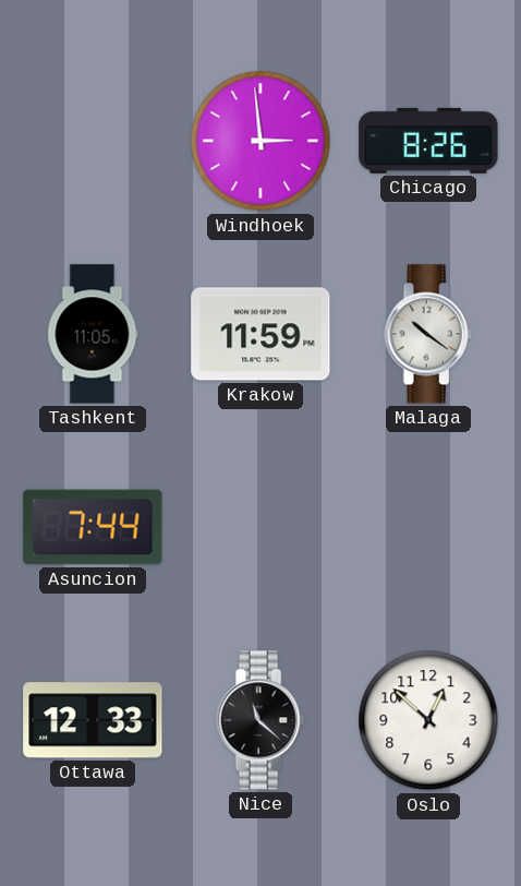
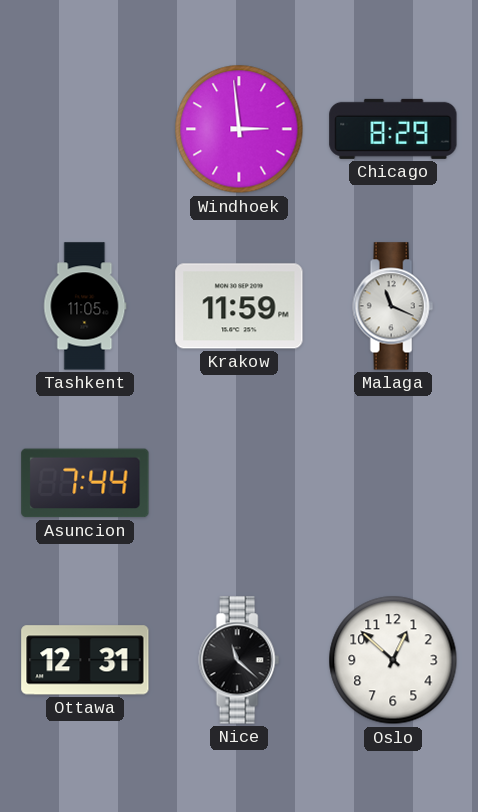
Chicago: 8:26 -> 8:29
Malaga: 10:21 -> 11:19
Ottawa: 12:33 -> 12:31
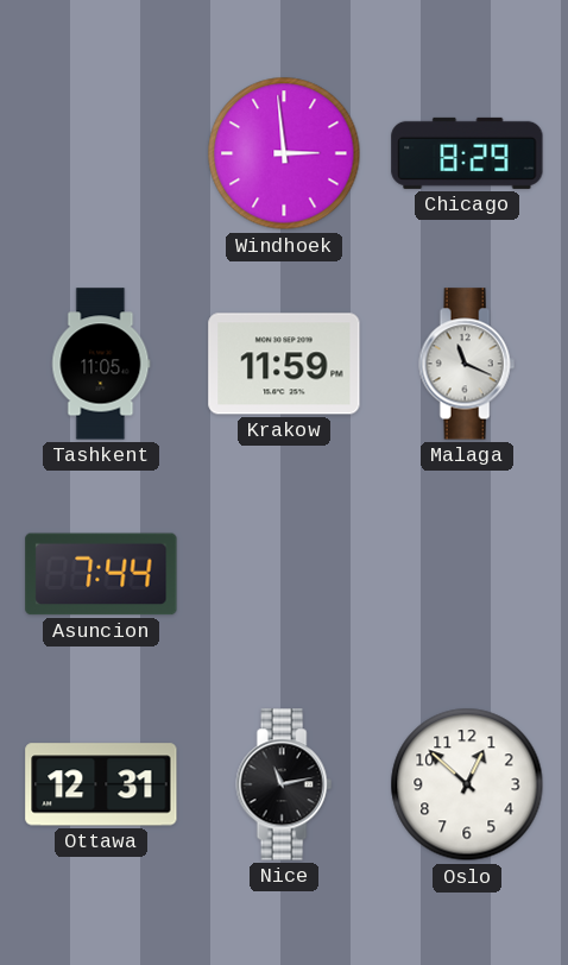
Nice: 11:22 -> 11:13
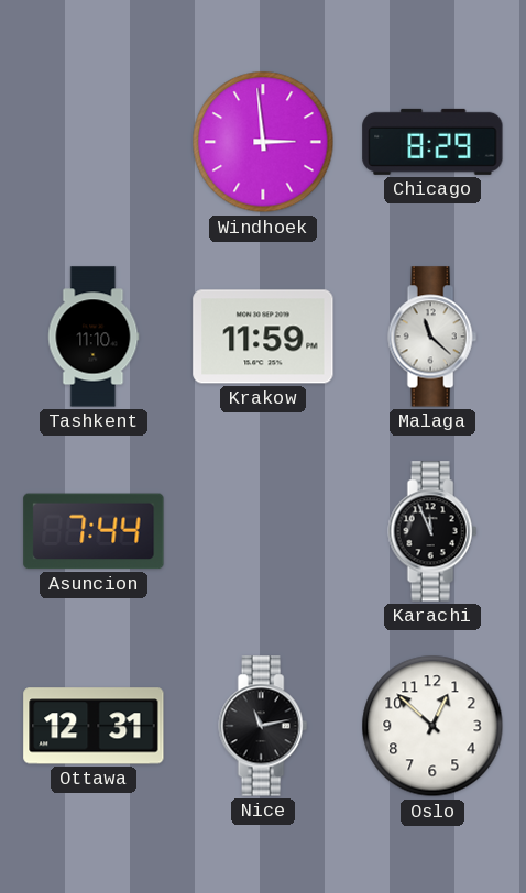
Tashkent: 11:05 -> 11:10
Malaga: 11:19 -> 11:22
Karachi: none -> 11:56
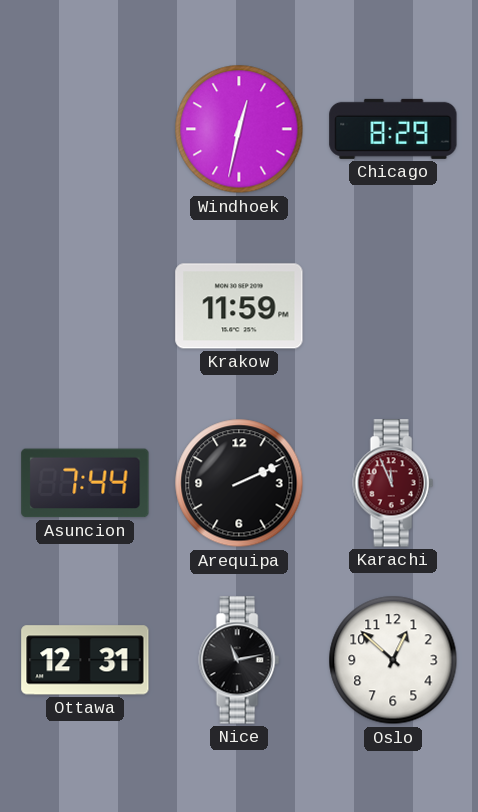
Windhoek: 2:59 -> 12:32
Tashkent: 11:10 -> none
Malaga: 11:22 -> none
Arequipa: none -> 2:11
Karachi dial: black -> burgundy
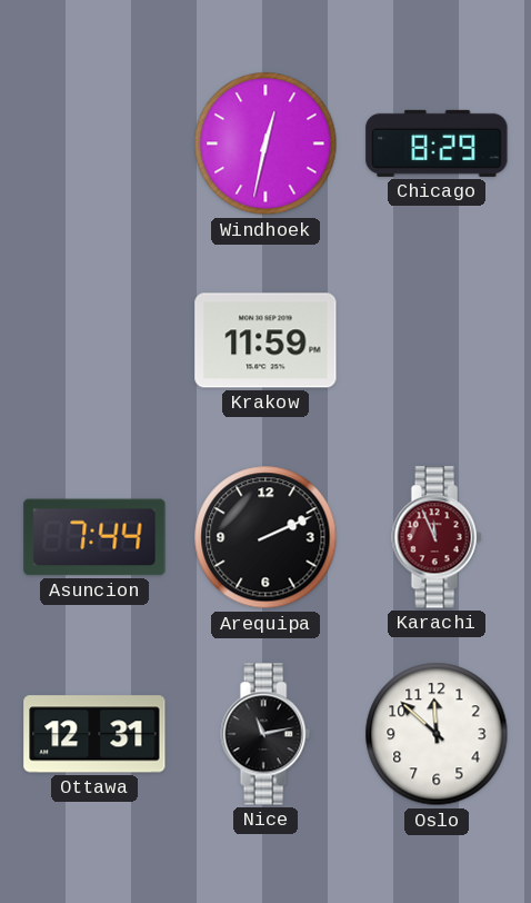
Oslo: 12:52 -> 11:52
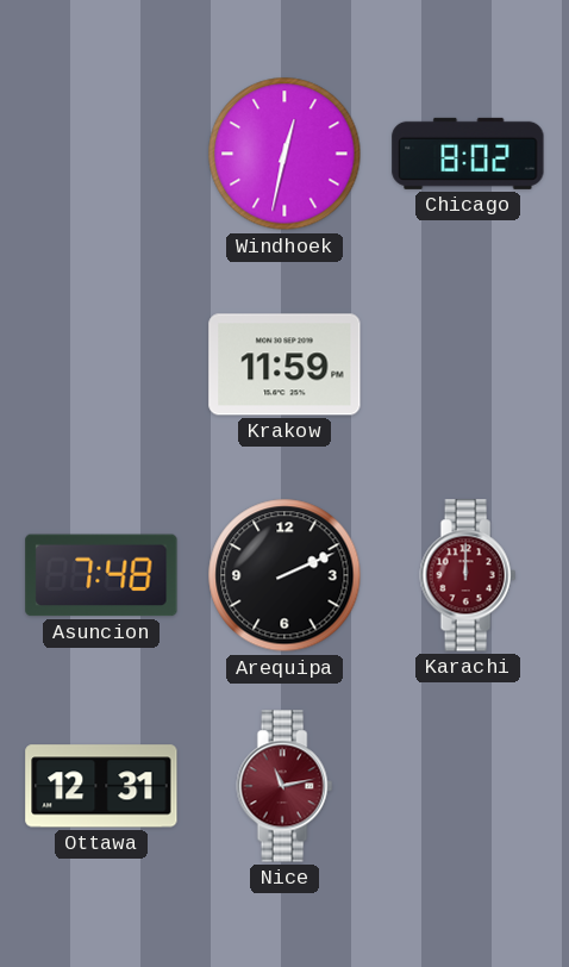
Chicago: 8:29 -> 8:02
Asuncion: 7:44 -> 7:48
Karachi: 11:56 -> 12:00
Nice dial: black -> burgundy
Oslo: 11:52 -> none
